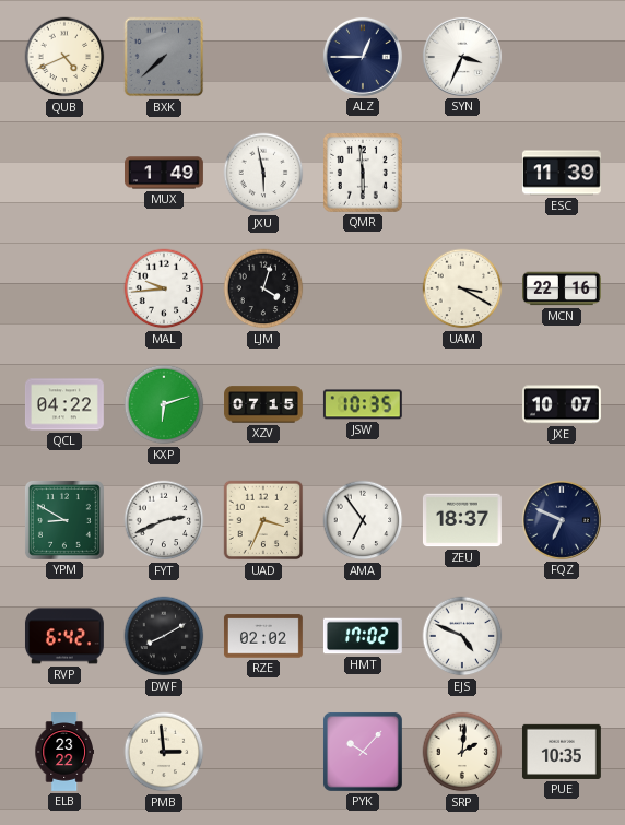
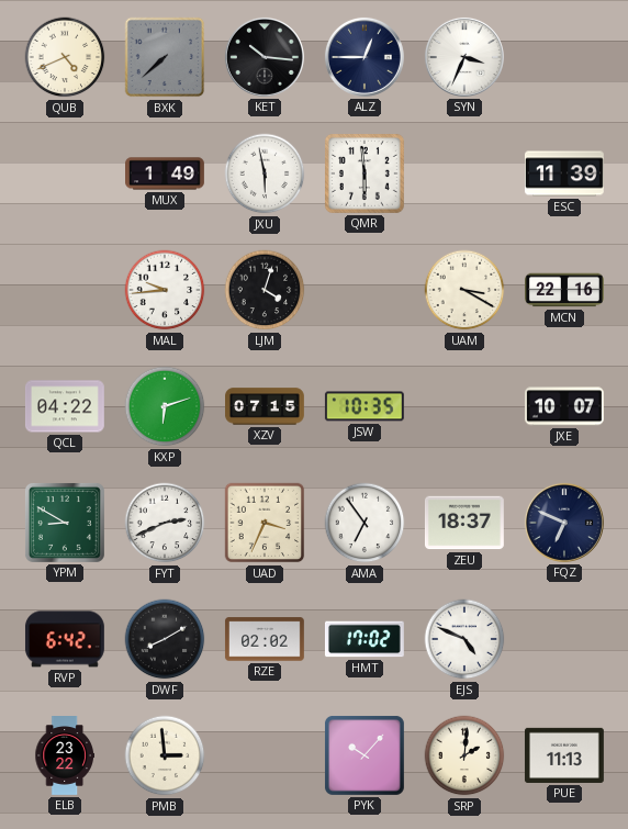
KET: none -> 10:16
PUE: 10:35 -> 11:13
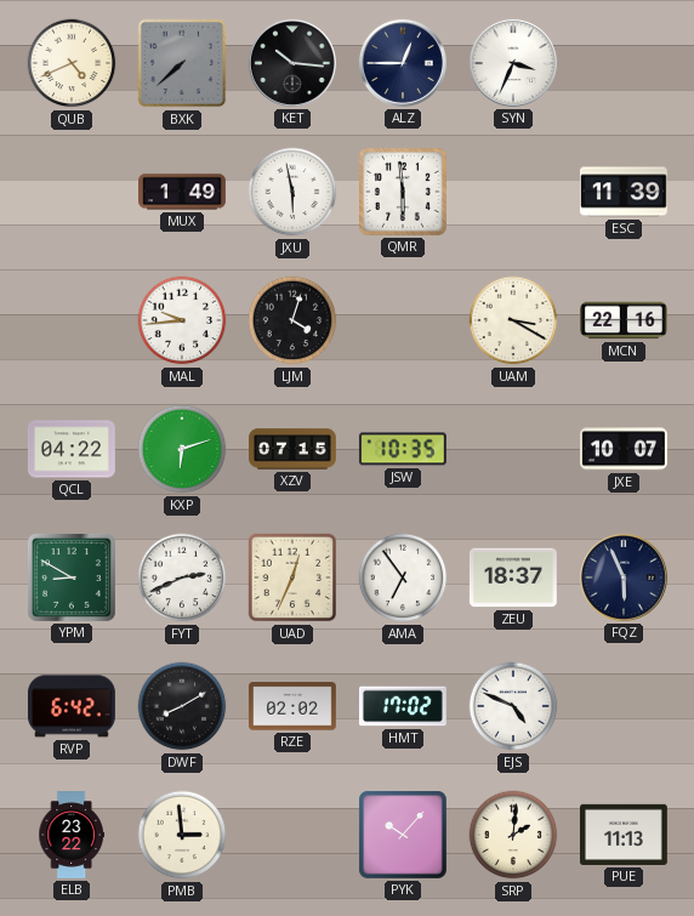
UAD: 3:34 -> 12:34
FQZ: 6:49 -> 5:56
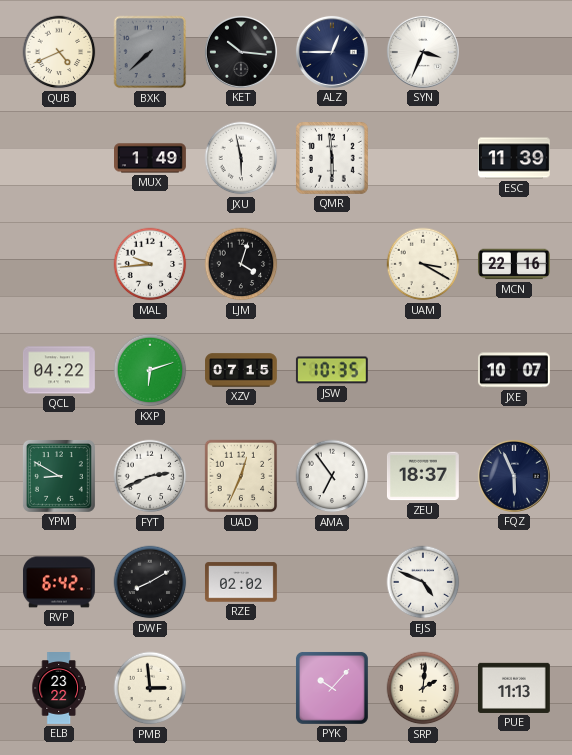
HMT: 17:02 -> none
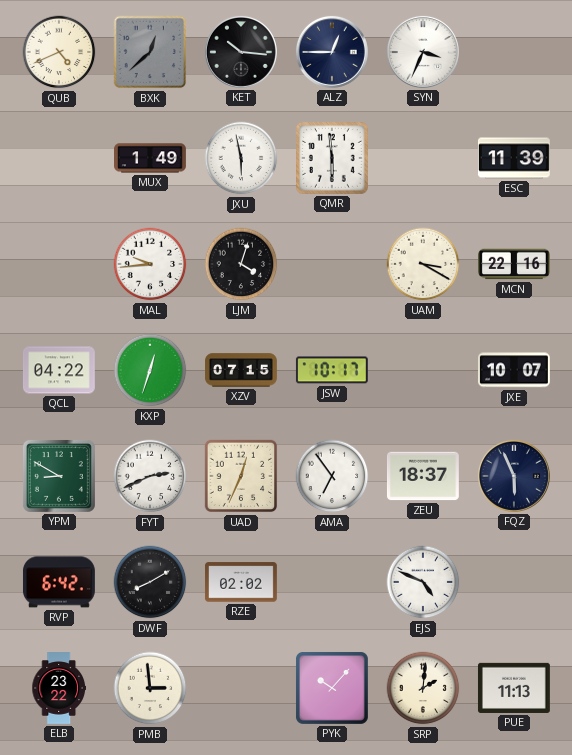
BXK: 7:38 -> 12:38
KXP: 6:12 -> 12:33
JSW: 10:35 -> 10:17
